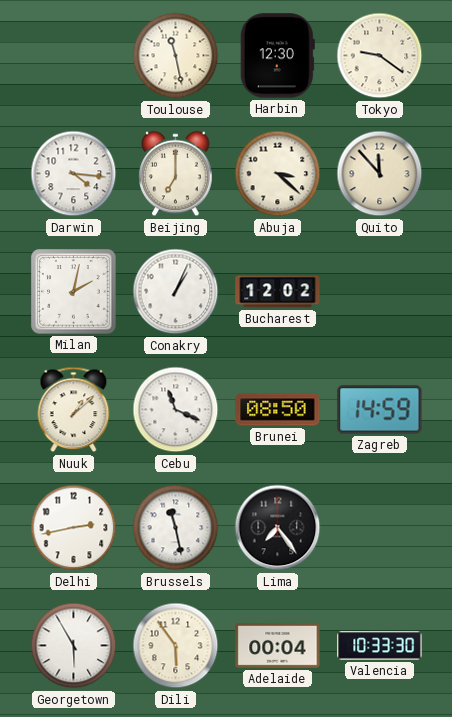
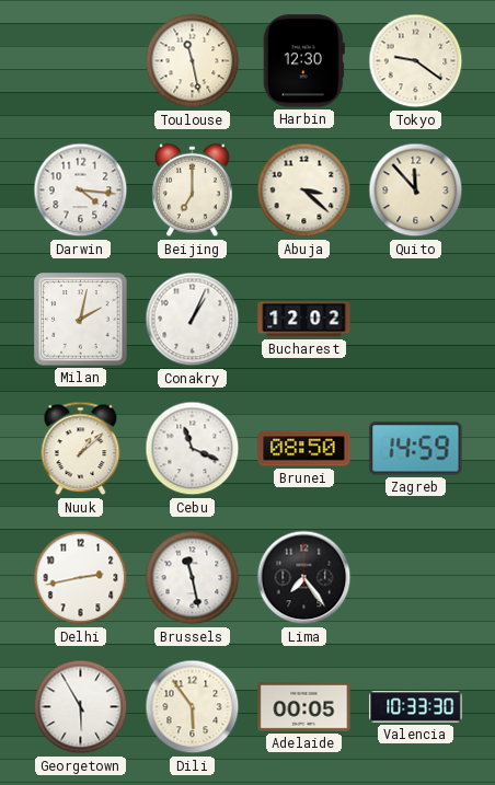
Adelaide: 00:04 -> 00:05
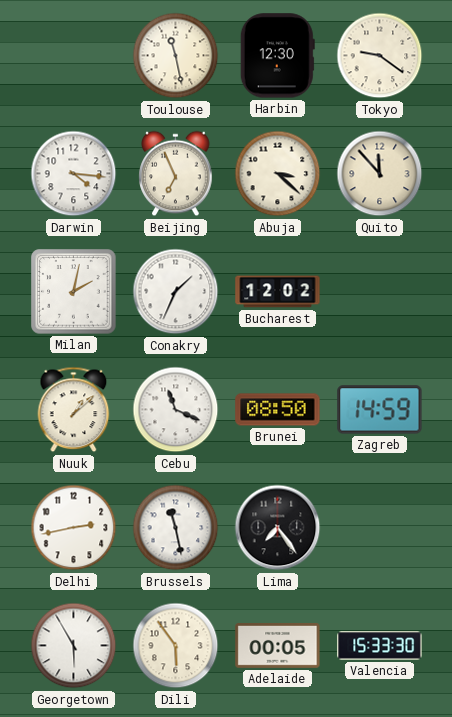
Beijing: 7:00 -> 6:56
Conakry: 1:04 -> 1:34
Valencia: 10:33 -> 15:33
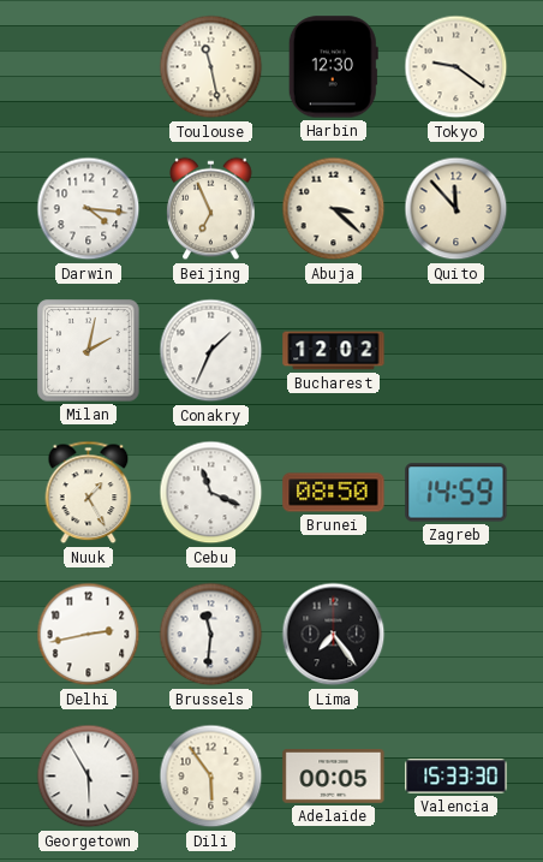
Nuuk: 1:08 -> 1:25
Brussels: 11:28 -> 11:31
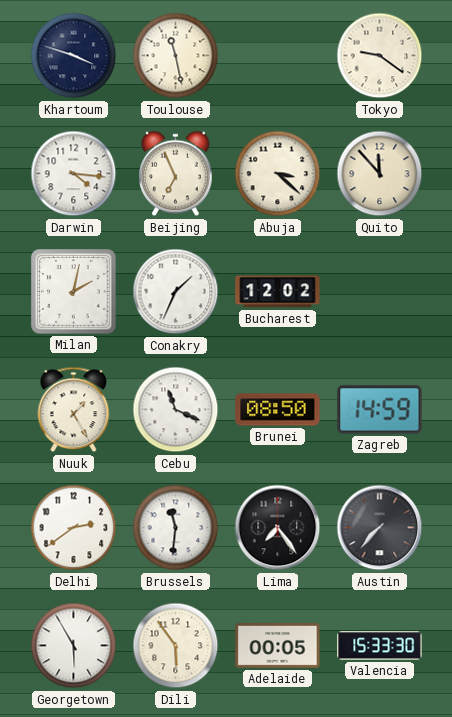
Khartoum: none -> 3:48
Harbin: 12:30 -> none
Delhi: 2:43 -> 2:39
Austin: none -> 7:37
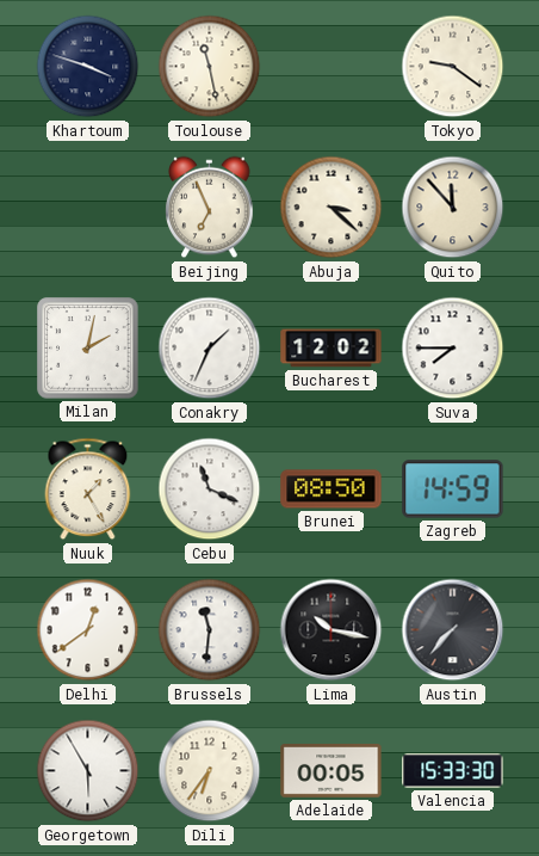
Darwin: 4:16 -> none
Suva: none -> 7:45
Delhi: 2:39 -> 12:39
Lima: 7:24 -> 10:17
Dili: 5:54 -> 6:36
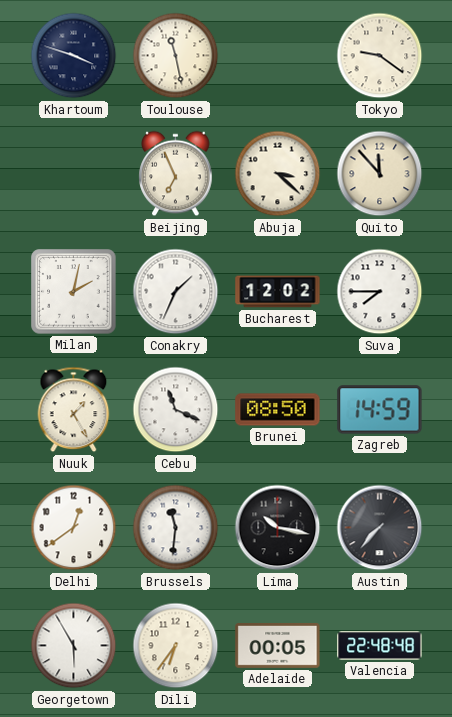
Valencia: 15:33 -> 22:48
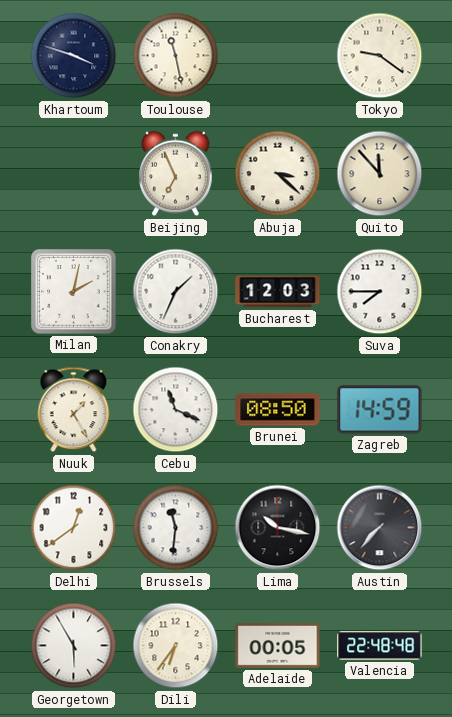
Bucharest: 12:02 -> 12:03
